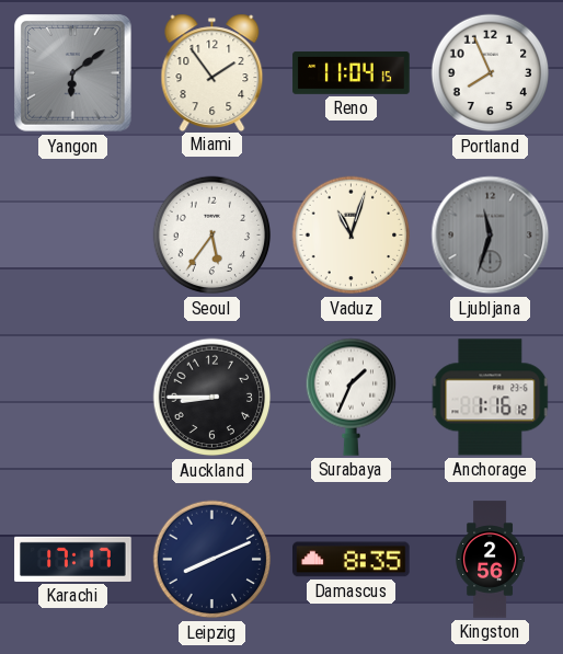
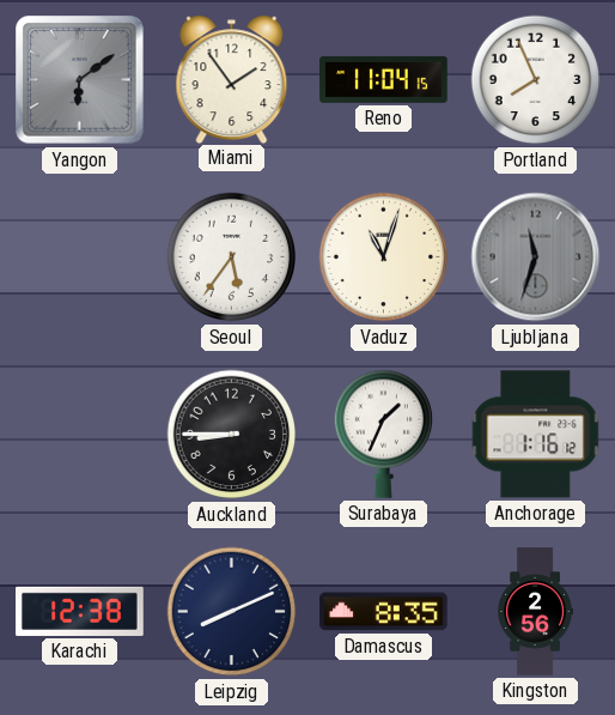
Karachi: 17:17 -> 12:38
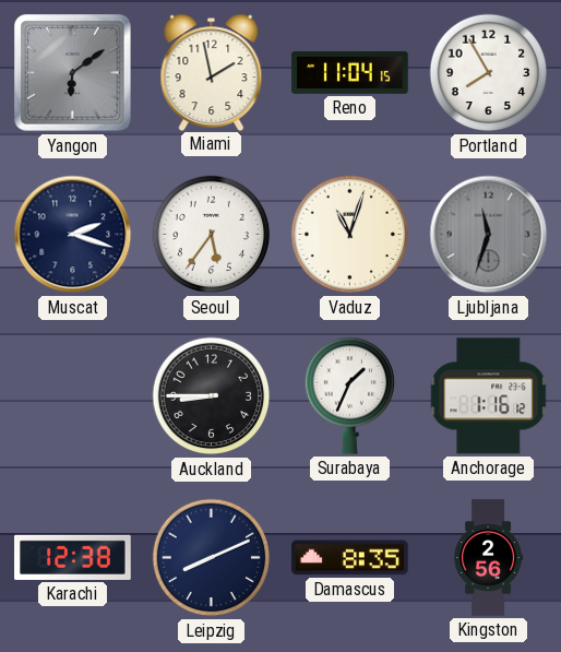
Miami: 1:54 -> 1:58
Portland: 7:56 -> 7:55
Muscat: none -> 2:18
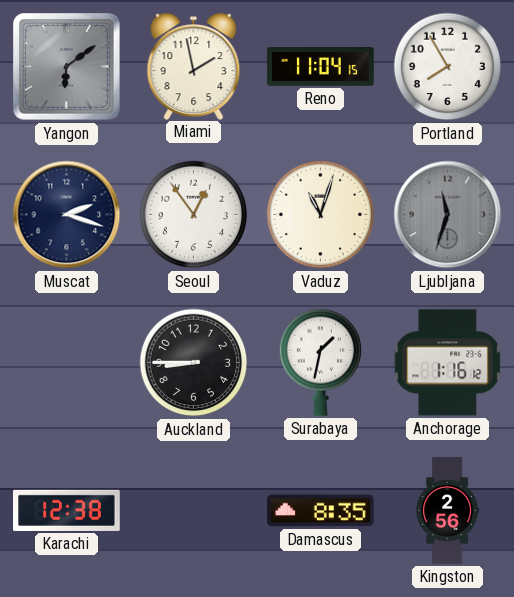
Seoul: 5:36 -> 12:54
Surabaya: 1:34 -> 1:32
Leipzig: 8:11 -> none
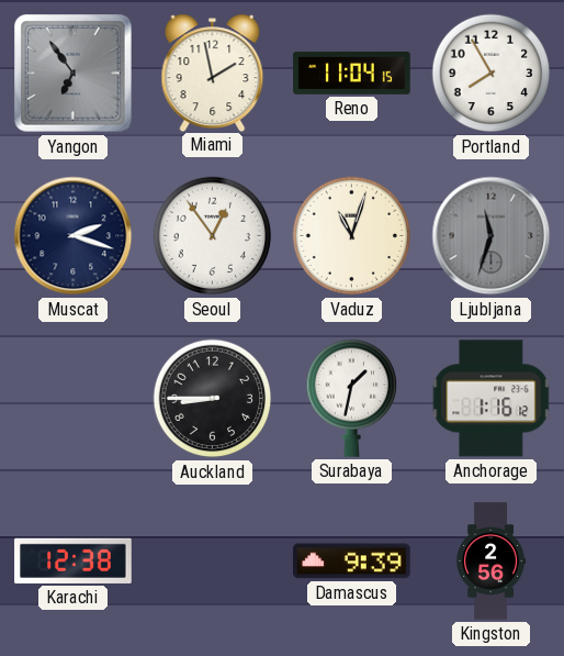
Yangon: 6:09 -> 6:54
Damascus: 8:35 -> 9:39
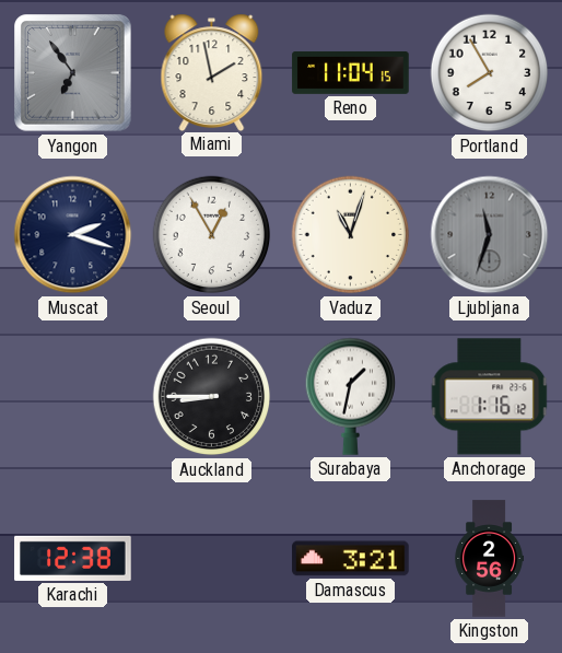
Seoul: 12:54 -> 12:55
Damascus: 9:39 -> 3:21
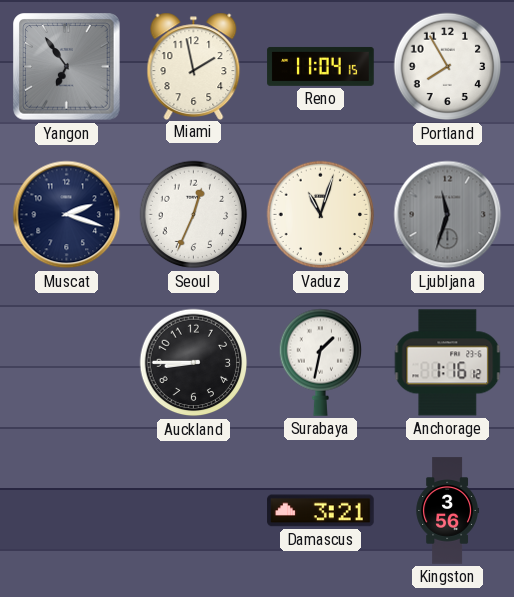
Seoul: 12:55 -> 12:34
Karachi: 12:38 -> none
Kingston: 2:56 -> 3:56
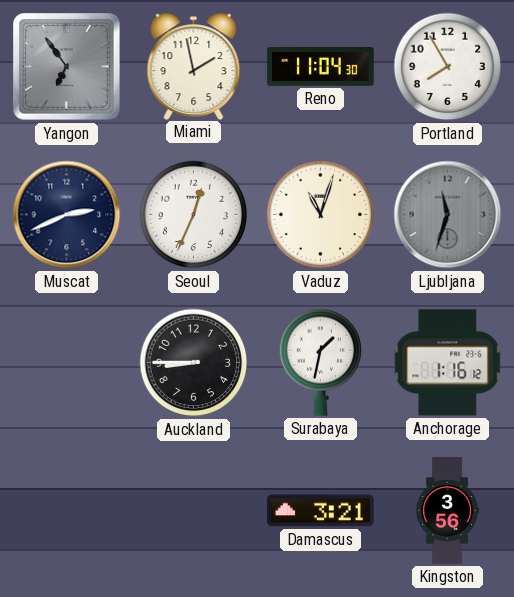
Reno: 11:04:15 -> 11:04:30
Muscat: 2:18 -> 2:41
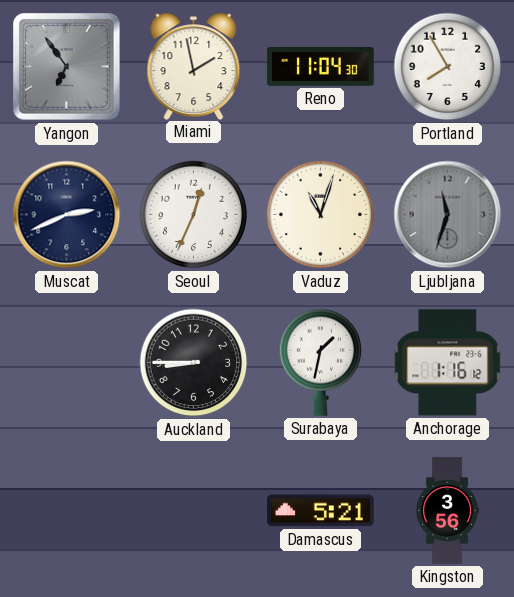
Damascus: 3:21 -> 5:21
